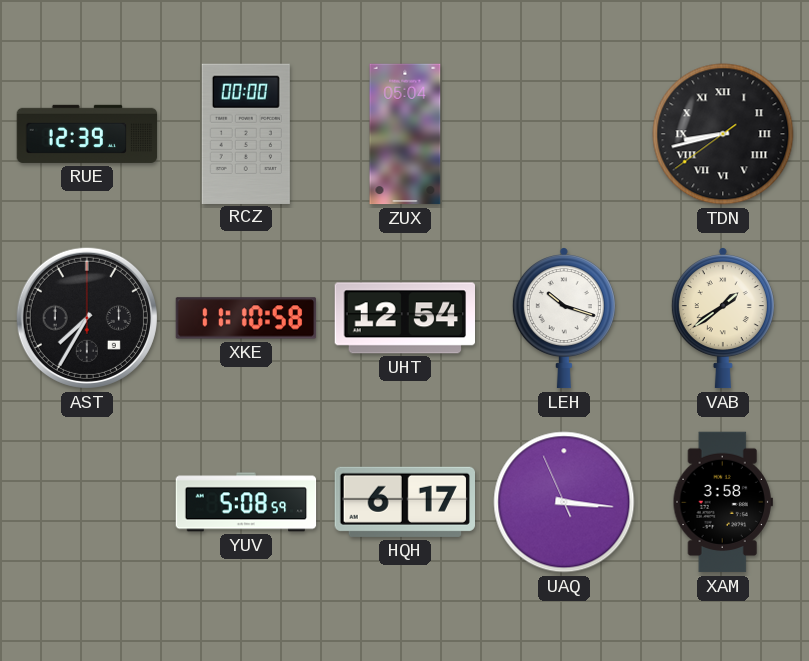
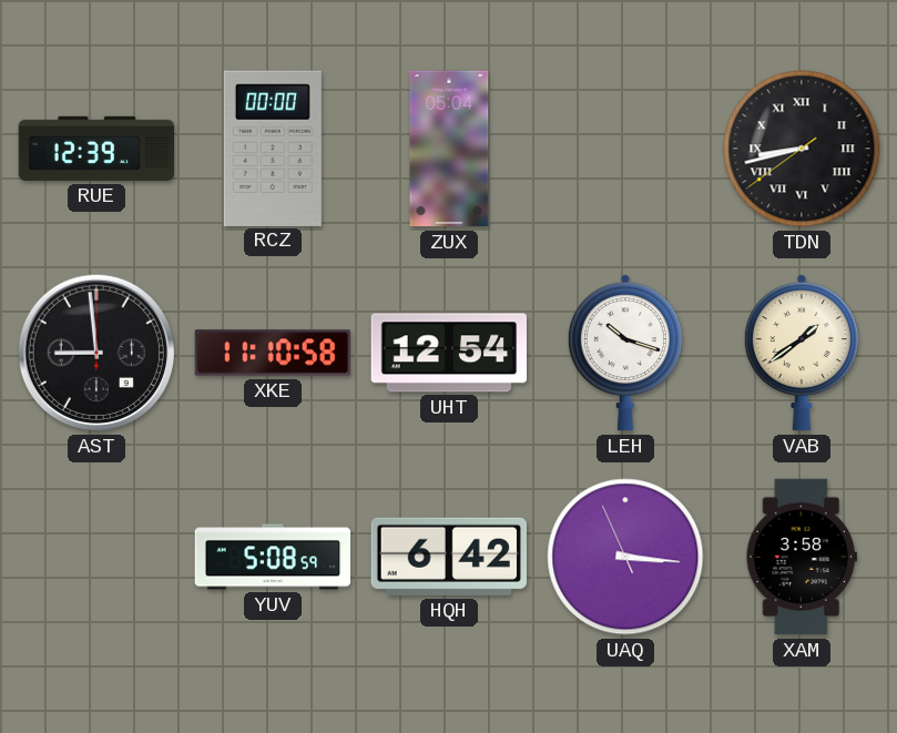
AST: 7:35 -> 8:59
HQH: 6:17 -> 6:42
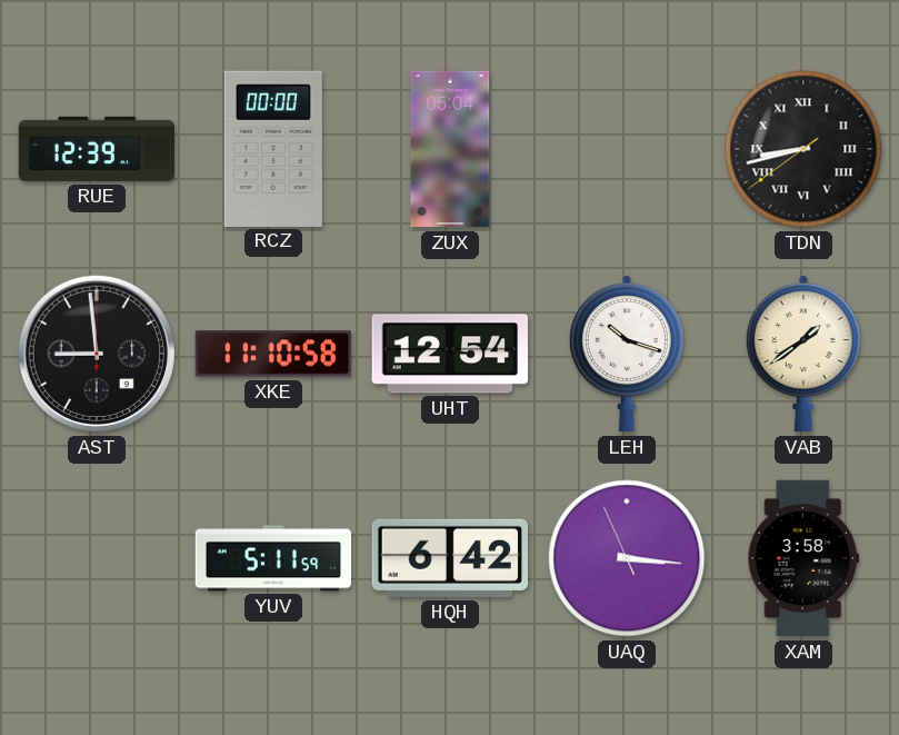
YUV: 5:08 -> 5:11
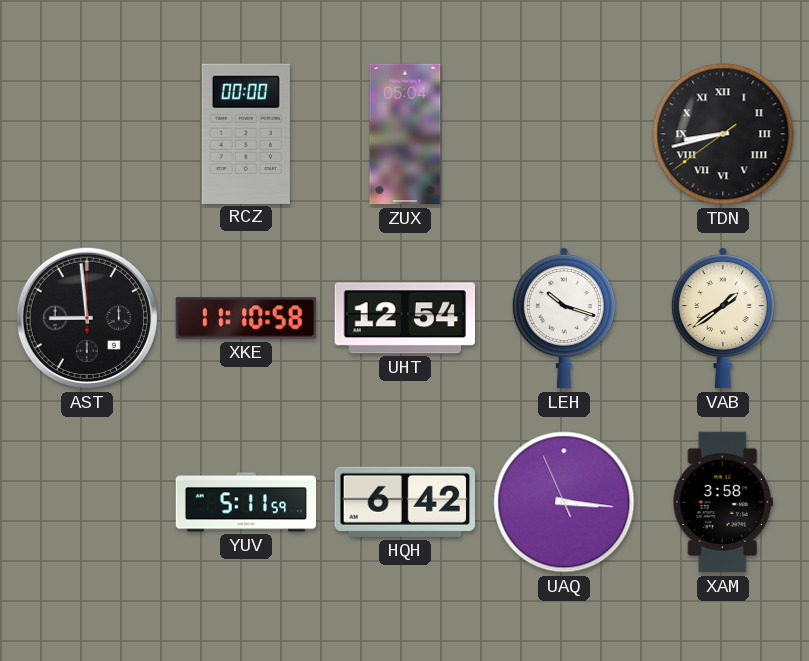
RUE: 12:39 -> none
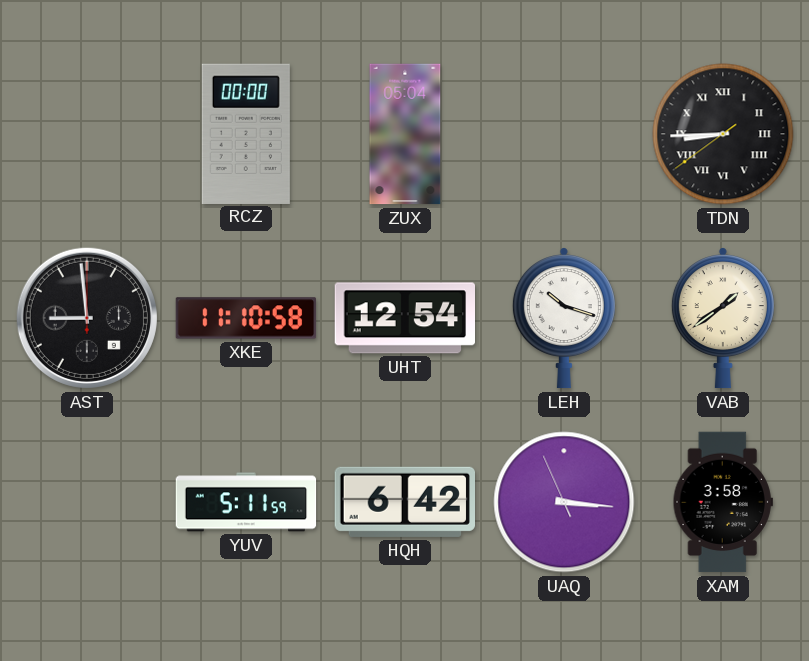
TDN: 8:42 -> 8:44
